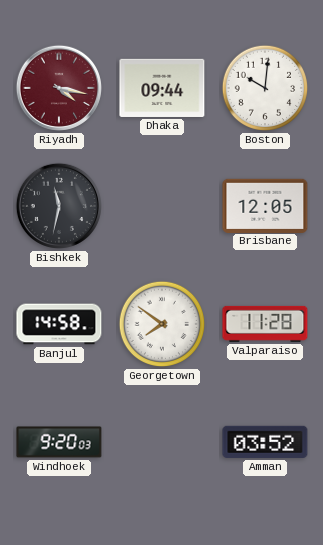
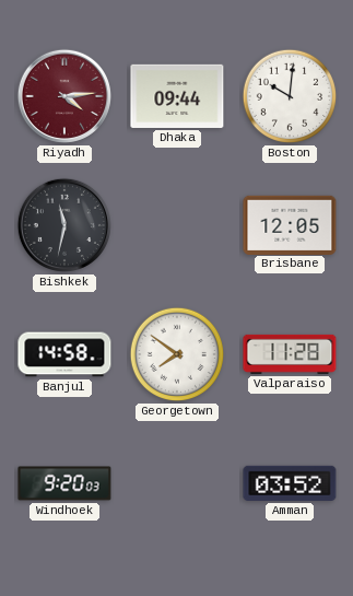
Riyadh: 4:17 -> 4:14
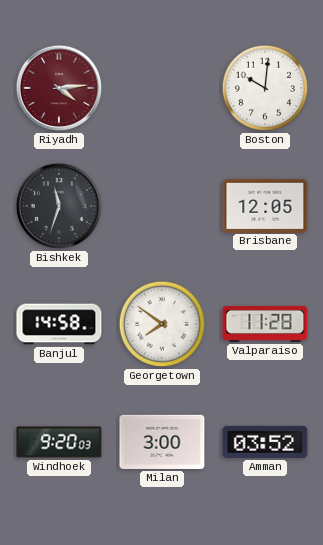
Dhaka: 09:44 -> none
Bishkek: 11:32 -> 11:33
Milan: none -> 3:00
